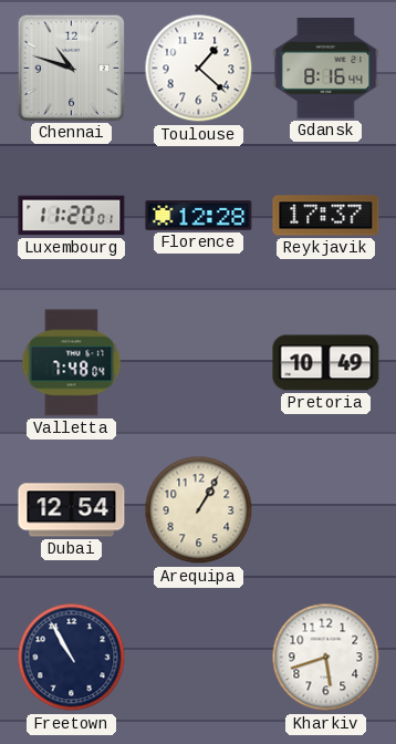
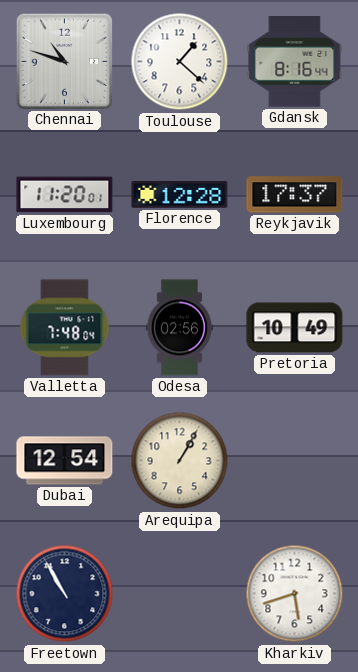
Odesa: none -> 02:56
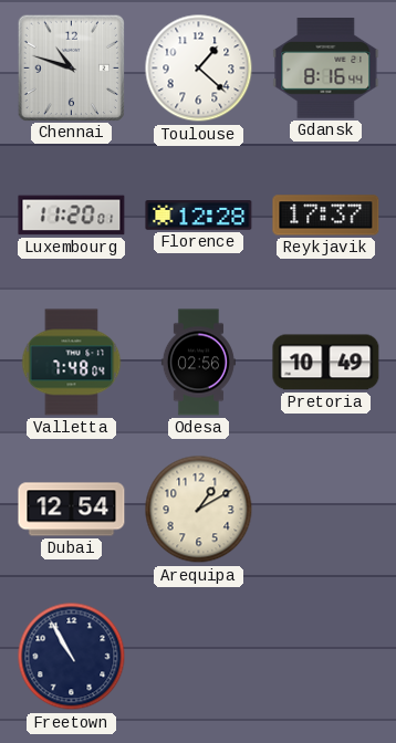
Arequipa: 1:05 -> 1:10
Kharkiv: 5:42 -> none
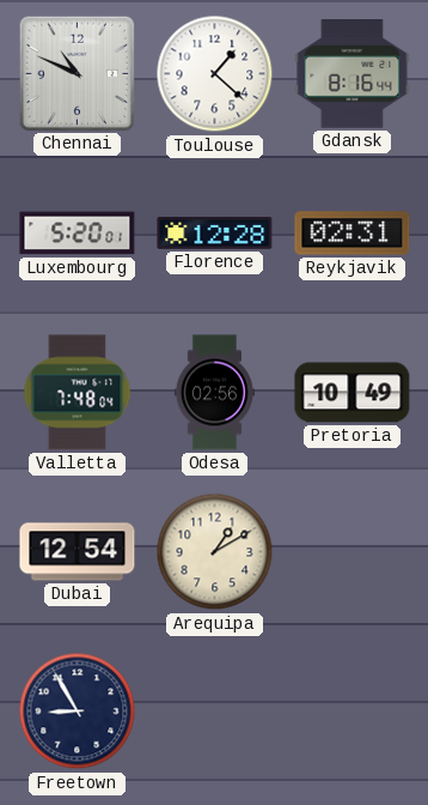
Chennai: 10:48 -> 10:49
Luxembourg: 11:20 -> 5:20
Reykjavik: 17:37 -> 02:31
Freetown: 10:55 -> 8:55
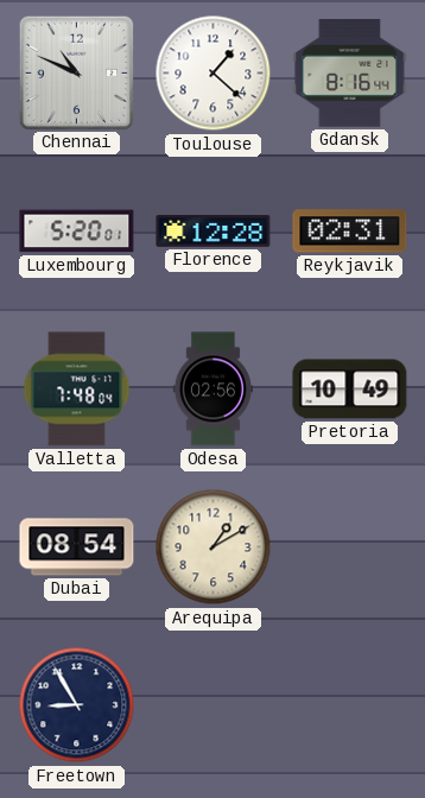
Dubai: 12:54 -> 08:54
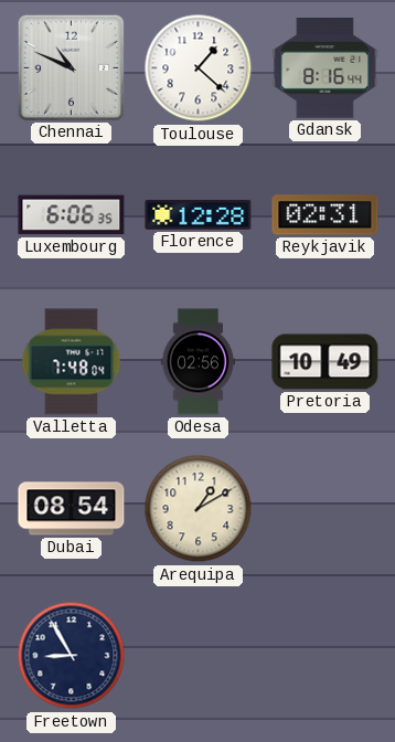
Luxembourg: 5:20 -> 6:06
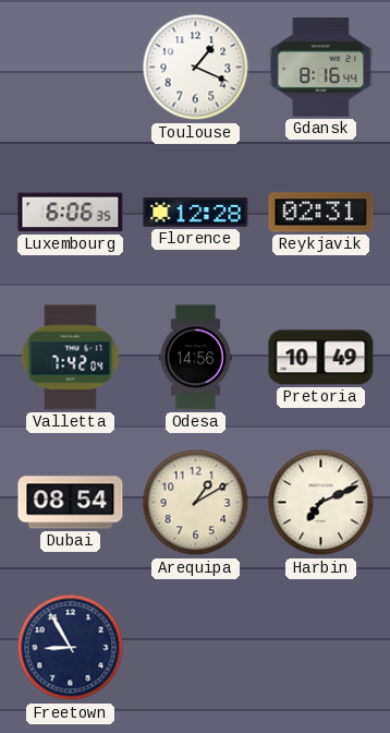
Chennai: 10:49 -> none
Toulouse: 1:22 -> 1:19
Valletta: 7:48 -> 7:42
Odesa: 02:56 -> 14:56
Harbin: none -> 7:11
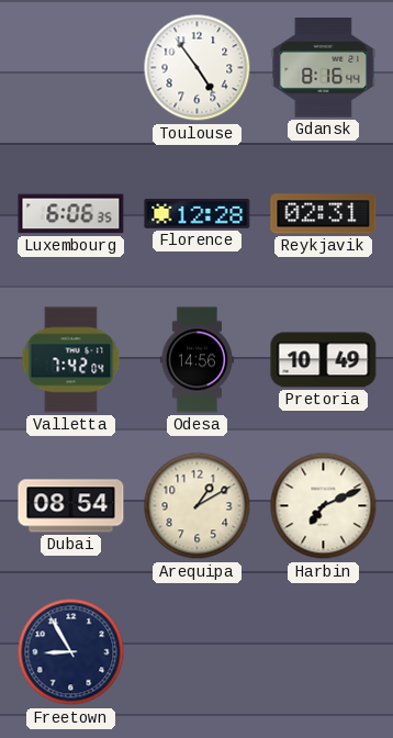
Toulouse: 1:19 -> 4:54
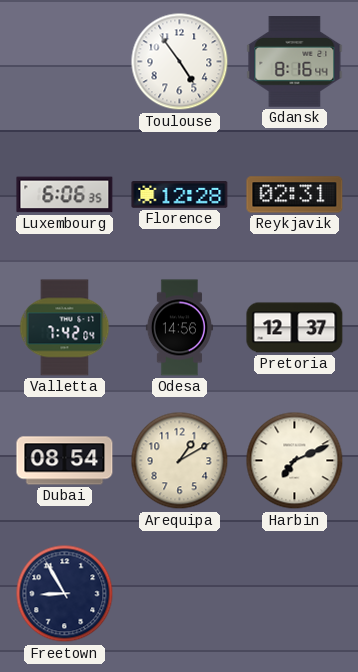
Pretoria: 10:49 -> 12:37
